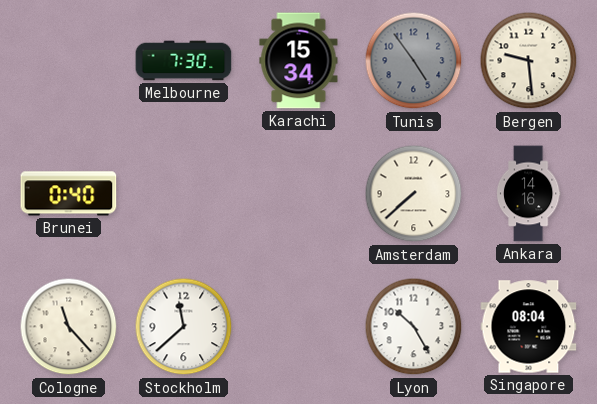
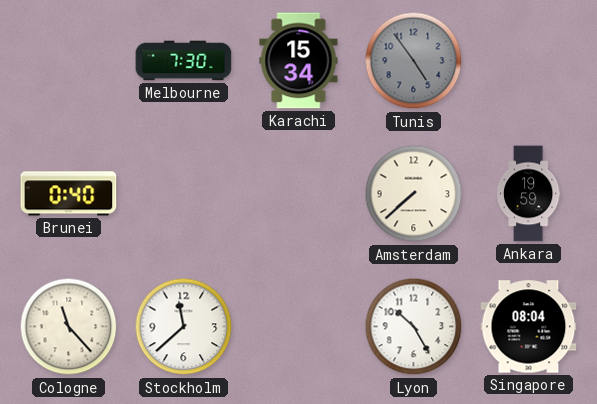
Bergen: 9:29 -> none
Ankara: 14:16 -> 19:59
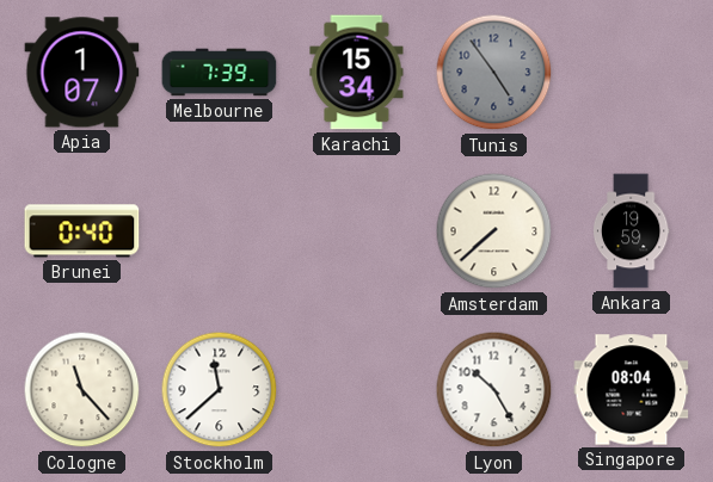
Apia: none -> 1:07
Melbourne: 7:30 -> 7:39
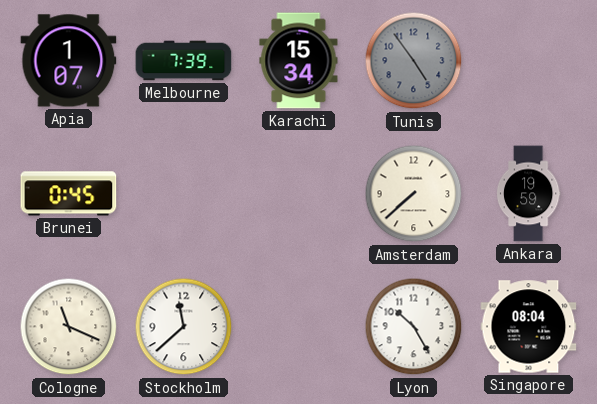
Brunei: 0:40 -> 0:45
Cologne: 11:23 -> 11:19
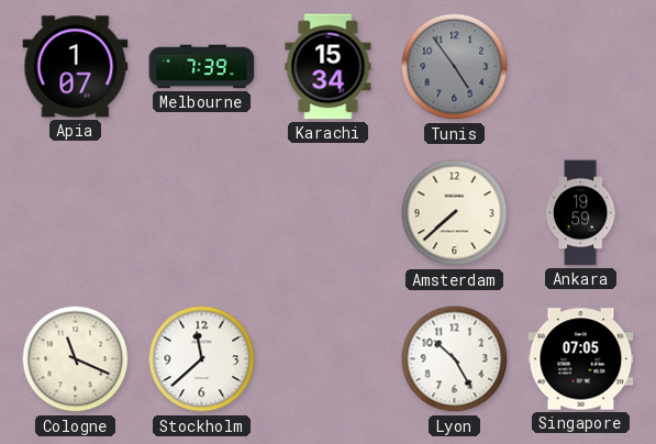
Brunei: 0:45 -> none
Singapore: 08:04 -> 07:05
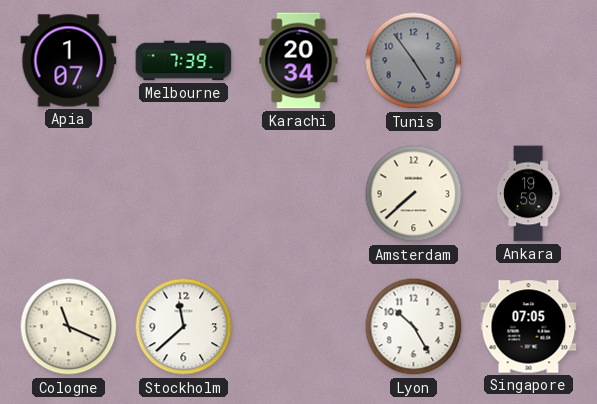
Karachi: 15:34 -> 20:34
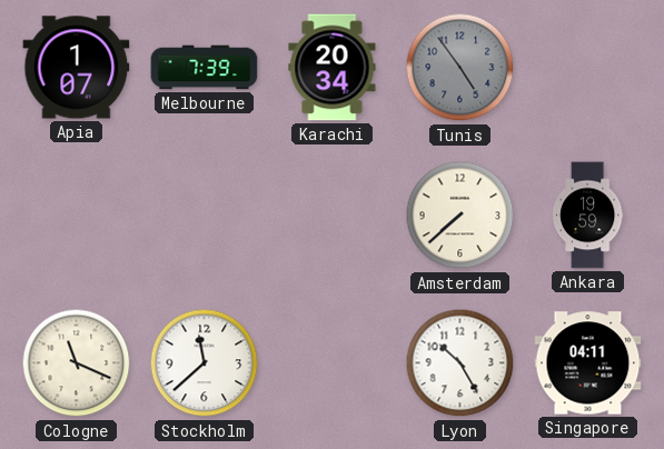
Singapore: 07:05 -> 04:11
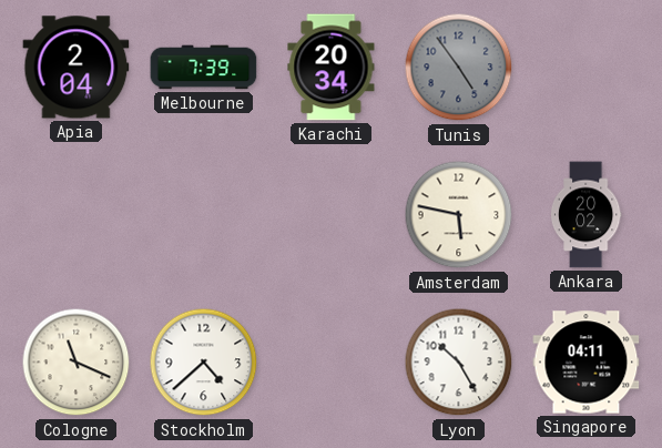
Apia: 1:07 -> 2:04
Amsterdam: 7:38 -> 5:47
Ankara: 19:59 -> 20:02
Stockholm: 11:38 -> 4:38
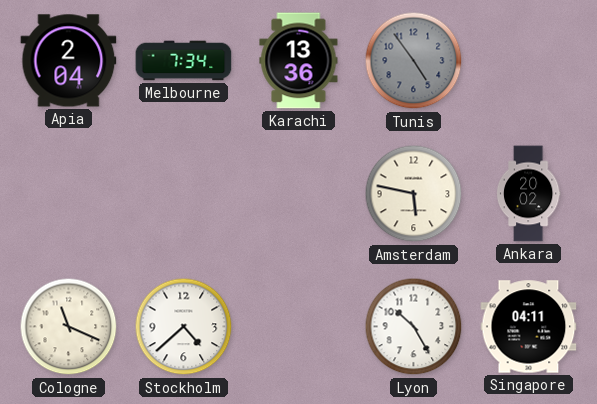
Melbourne: 7:39 -> 7:34
Karachi: 20:34 -> 13:36
